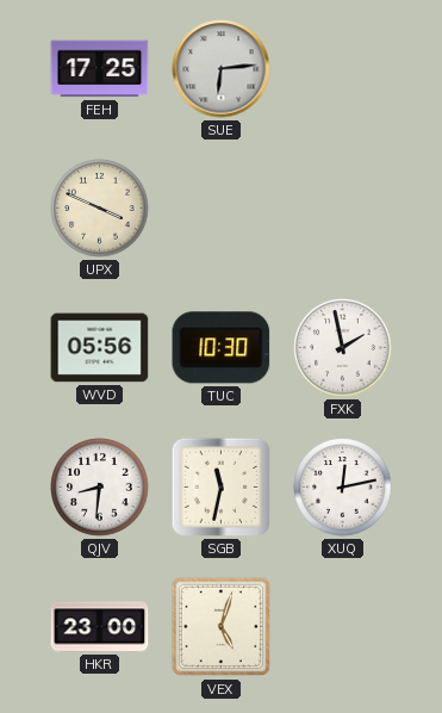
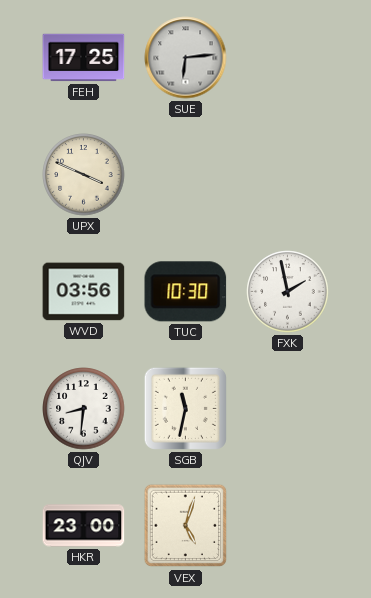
WVD: 05:56 -> 03:56
XUQ: 12:13 -> none
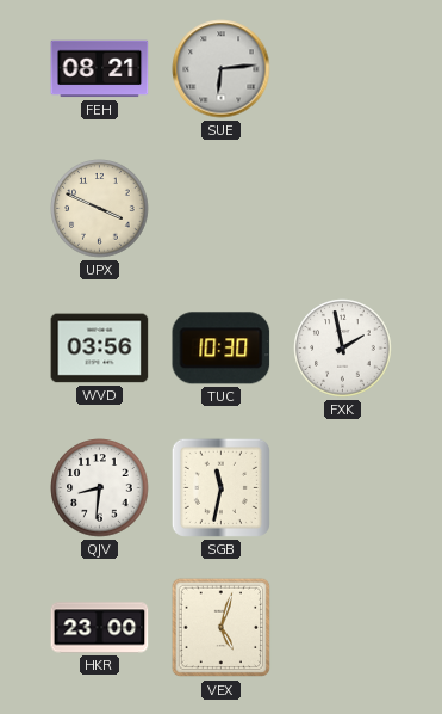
FEH: 17:25 -> 08:21
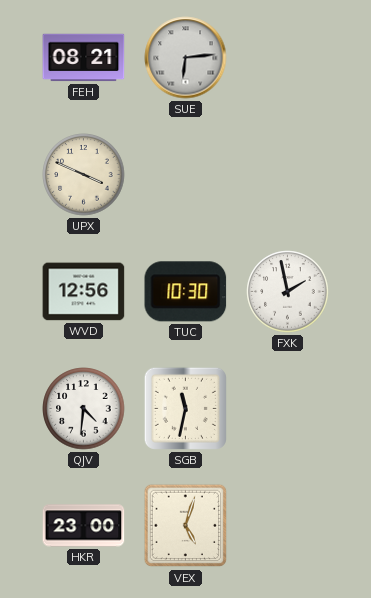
WVD: 03:56 -> 12:56
QJV: 8:31 -> 4:31
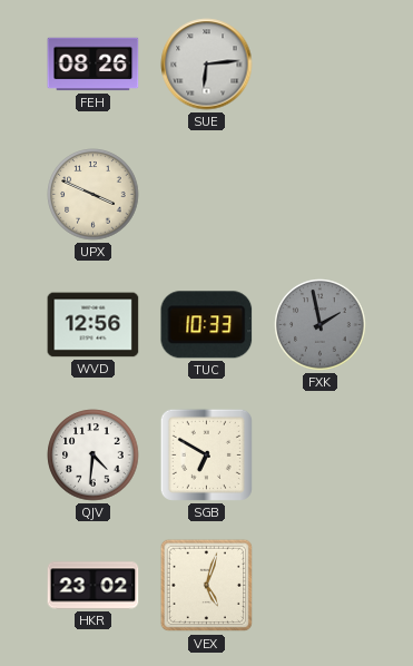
FEH: 08:21 -> 08:26
TUC: 10:30 -> 10:33
FXK dial: white -> grey
SGB: 11:32 -> 6:50
HKR: 23:00 -> 23:02
